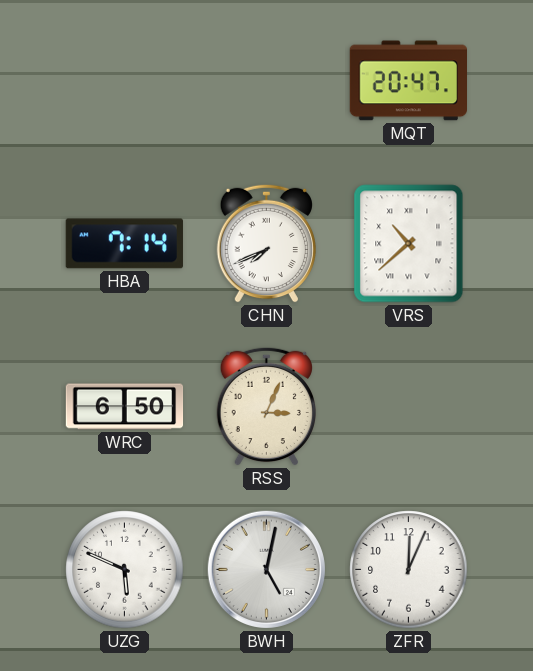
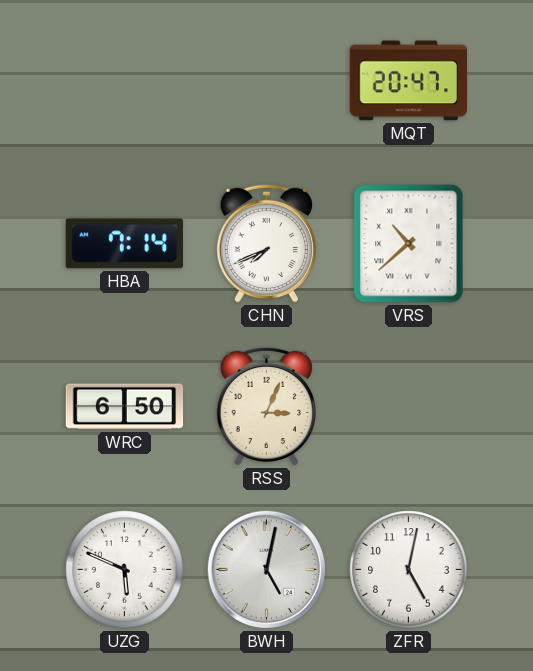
ZFR: 12:04 -> 5:02
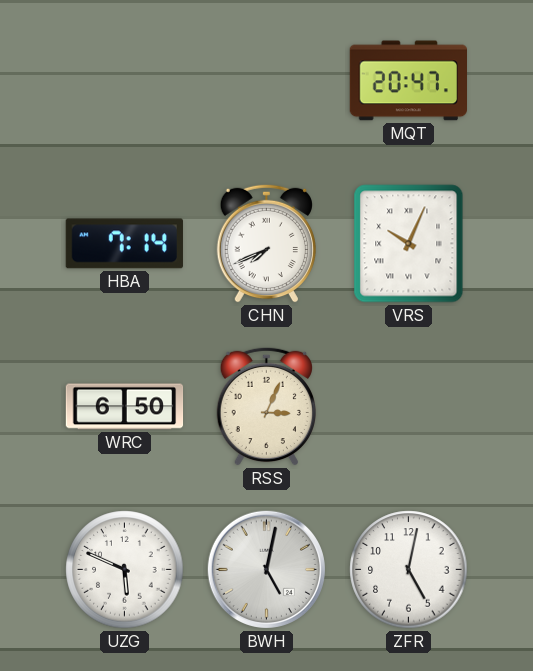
VRS: 10:38 -> 10:04
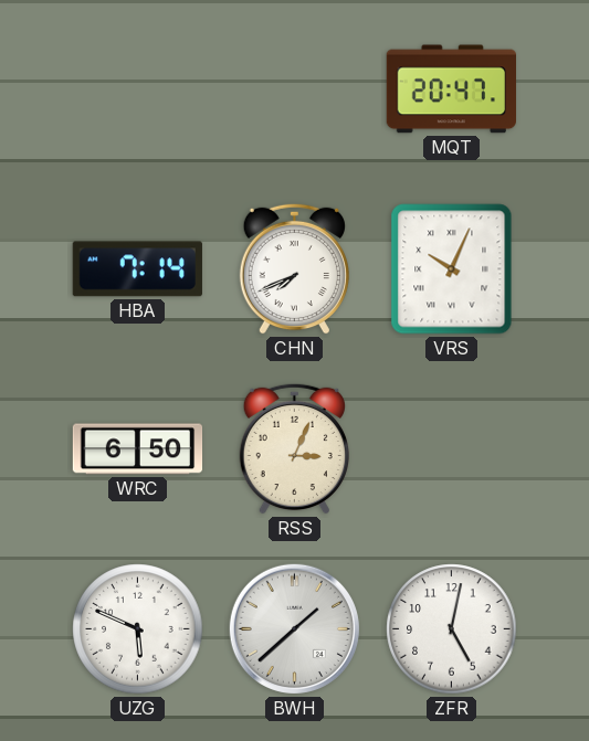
BWH: 5:02 -> 1:38
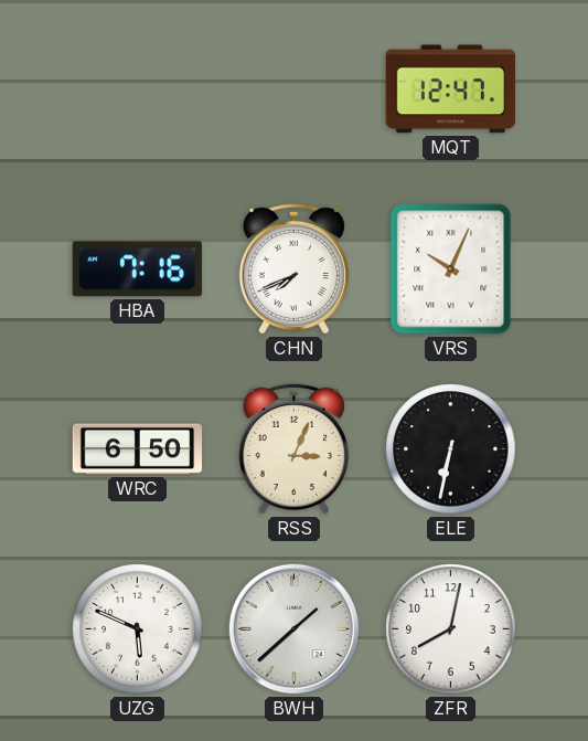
MQT: 20:47 -> 12:47
HBA: 7:14 -> 7:16
ELE: none -> 6:32
ZFR: 5:02 -> 8:02
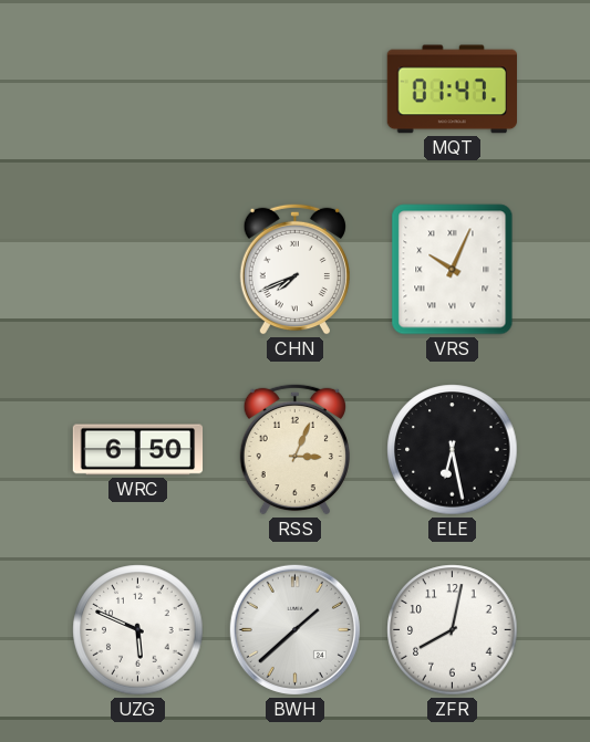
MQT: 12:47 -> 01:47
HBA: 7:16 -> none
ELE: 6:32 -> 6:28
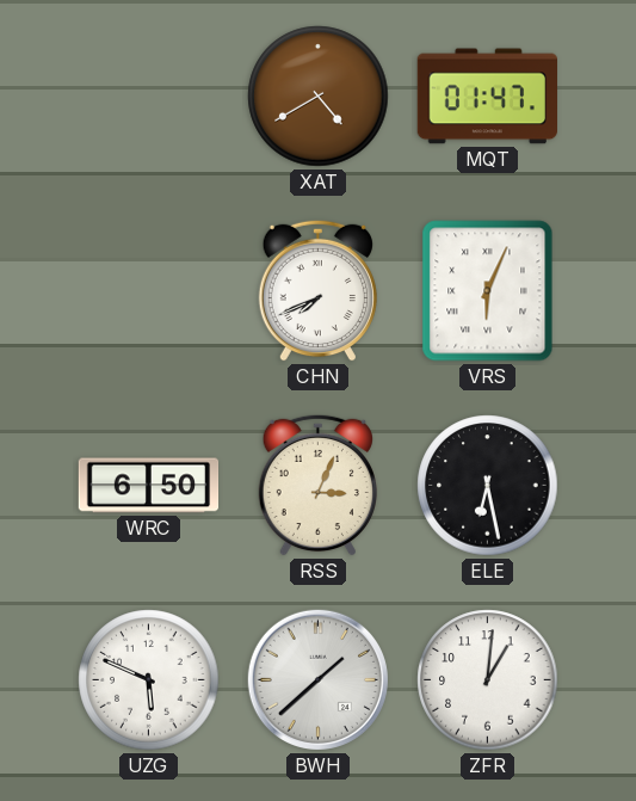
XAT: none -> 4:40
VRS: 10:04 -> 6:04
ZFR: 8:02 -> 1:01
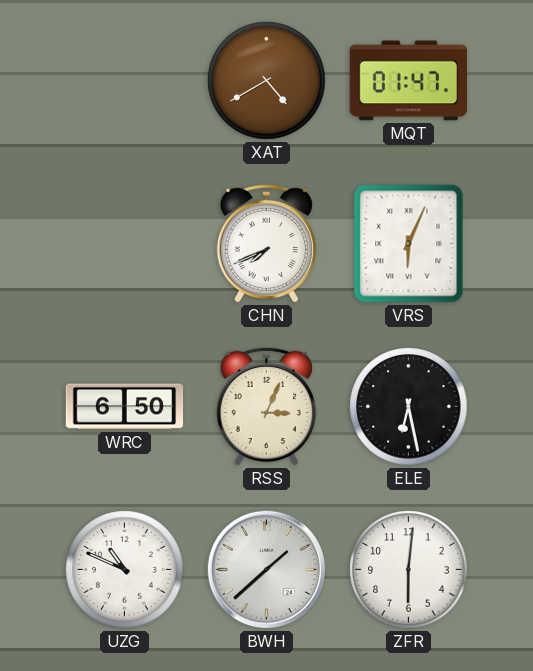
UZG: 5:49 -> 10:49
ZFR: 1:01 -> 6:01
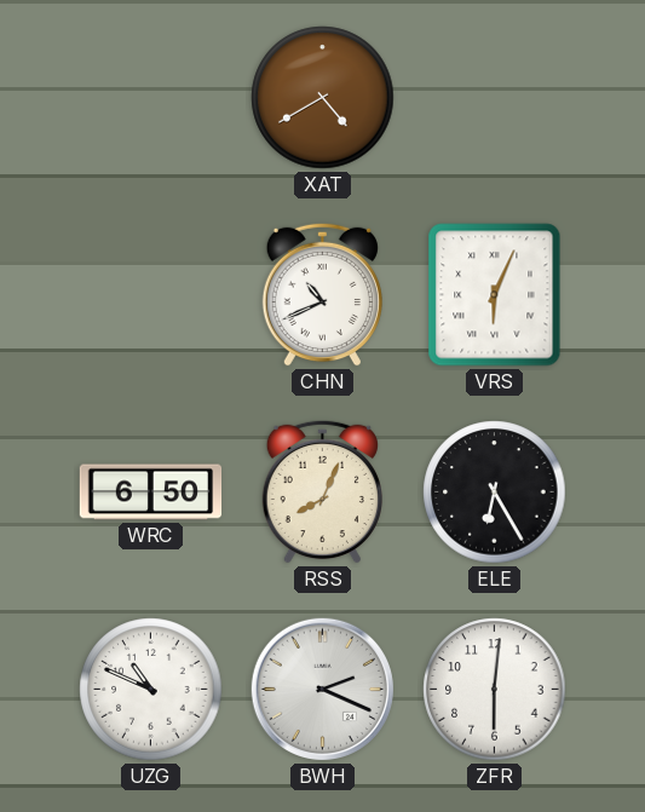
MQT: 01:47 -> none
CHN: 7:41 -> 10:41
RSS: 3:04 -> 8:04
ELE: 6:28 -> 6:25
BWH: 1:38 -> 2:19
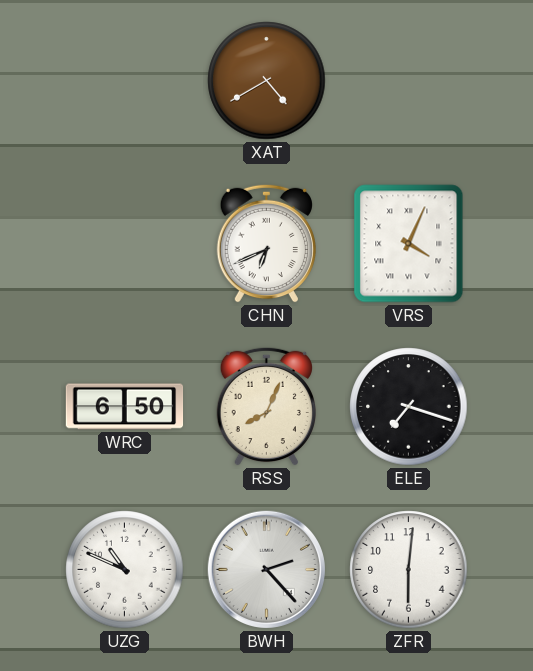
CHN: 10:41 -> 6:41
VRS: 6:04 -> 4:04
ELE: 6:25 -> 7:18
BWH: 2:19 -> 2:23
